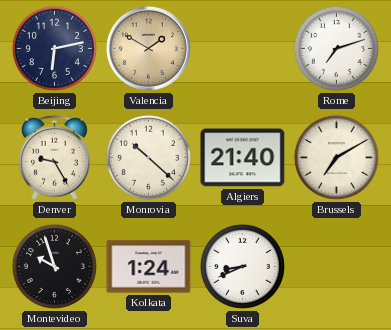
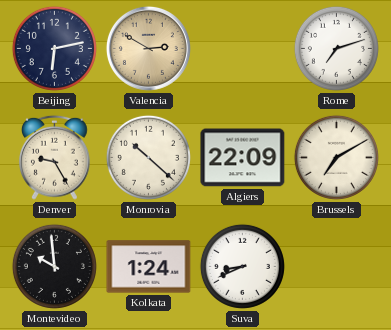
Valencia: 1:50 -> 2:50
Algiers: 21:40 -> 22:09
Montevideo: 9:57 -> 9:59
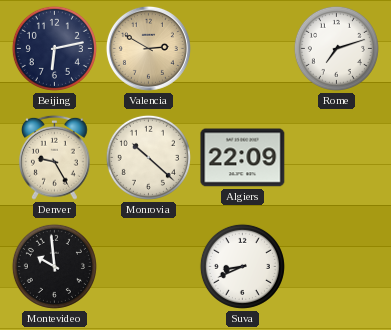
Brussels: 7:10 -> none
Kolkata: 1:24 -> none
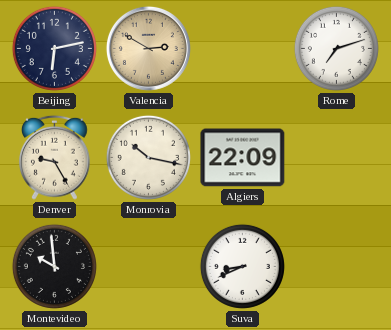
Monrovia: 10:22 -> 10:17
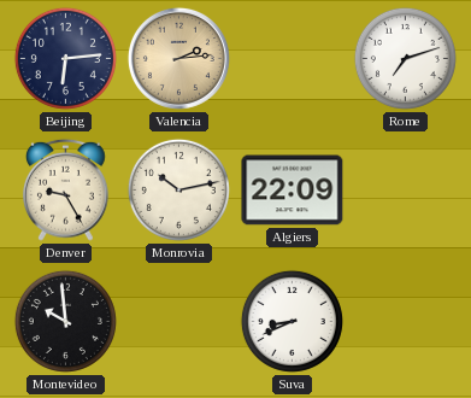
Beijing: 6:13 -> 6:14
Valencia: 2:50 -> 2:14
Monrovia: 10:17 -> 10:13
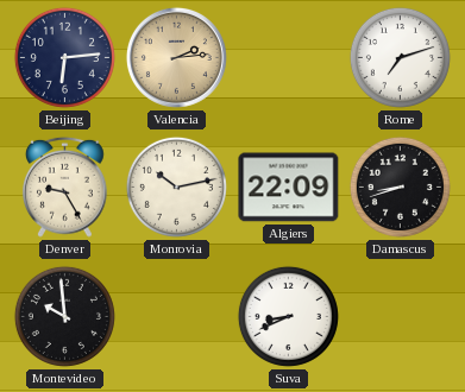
Damascus: none -> 8:42
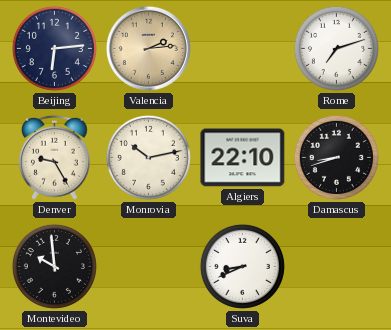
Algiers: 22:09 -> 22:10
